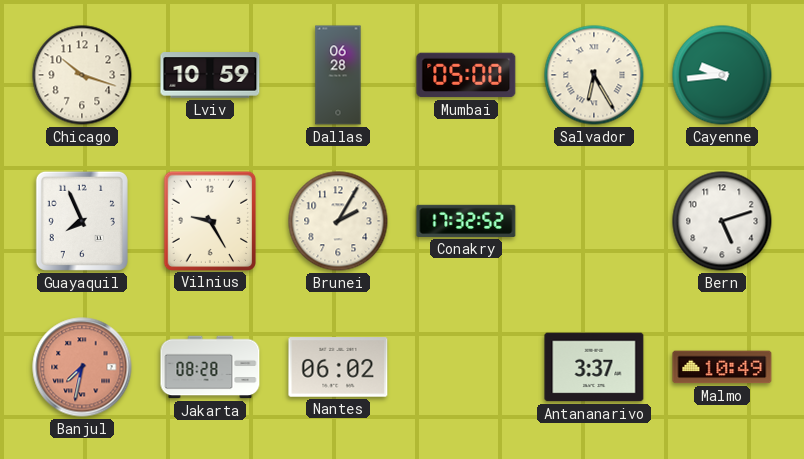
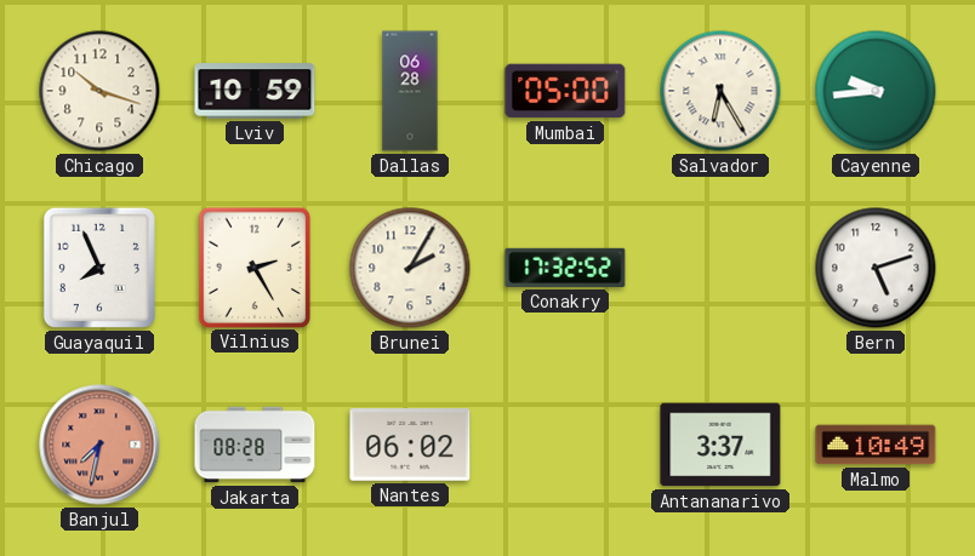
Vilnius: 9:25 -> 2:25
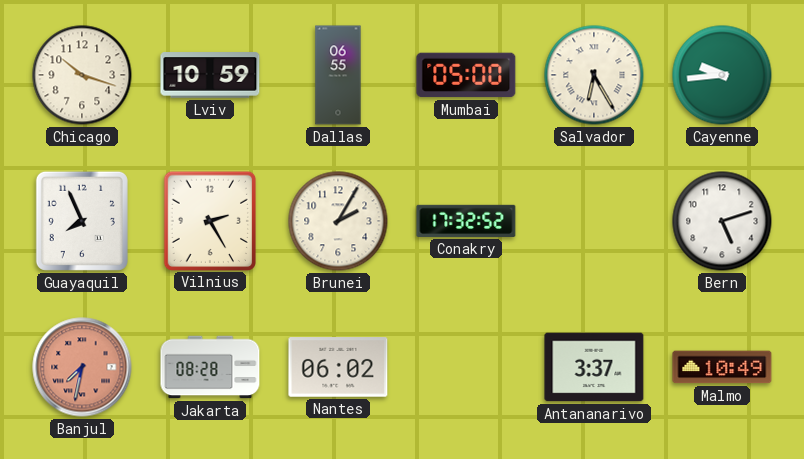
Dallas: 06:28 -> 06:55
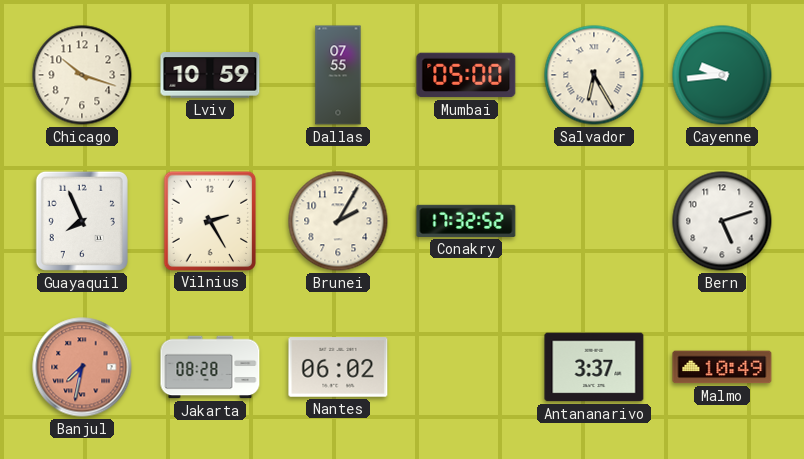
Dallas: 06:55 -> 07:55
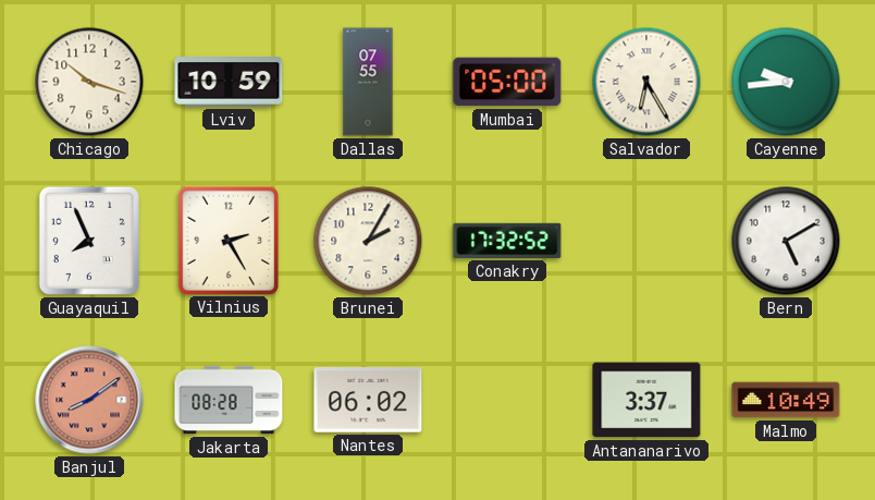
Bern: 5:12 -> 5:10
Banjul: 7:32 -> 8:09
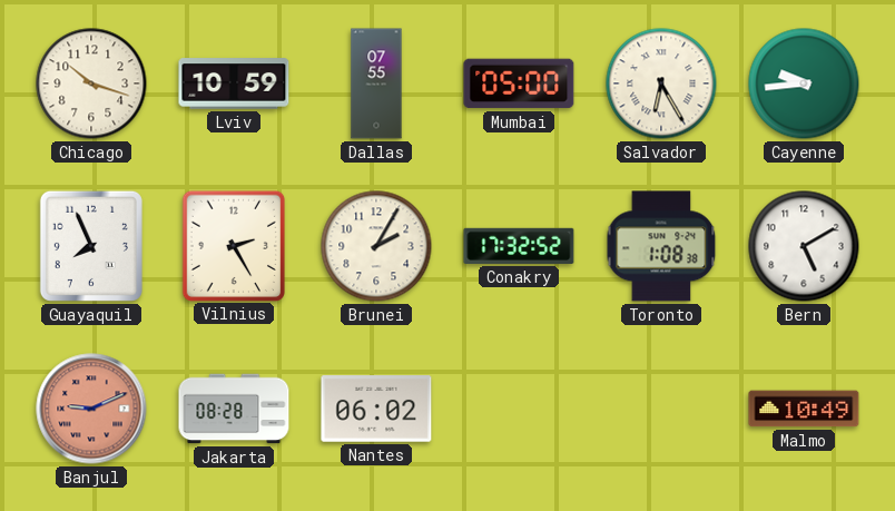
Toronto: none -> 1:08
Banjul: 8:09 -> 9:11
Antananarivo: 3:37 -> none
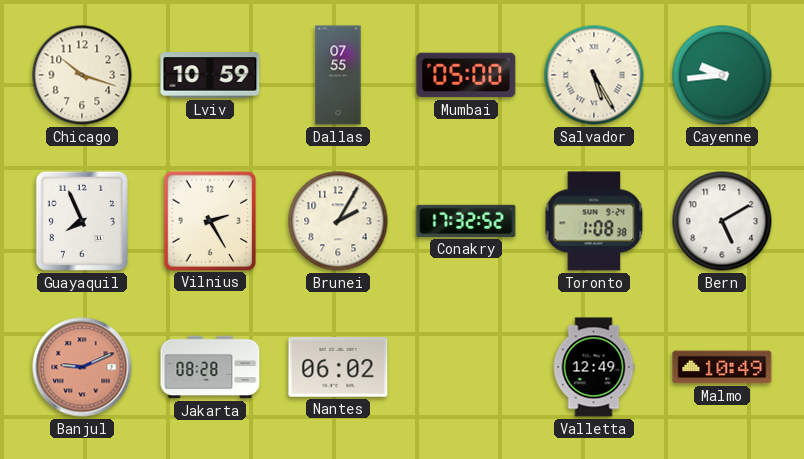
Salvador: 6:25 -> 5:25
Valletta: none -> 12:49
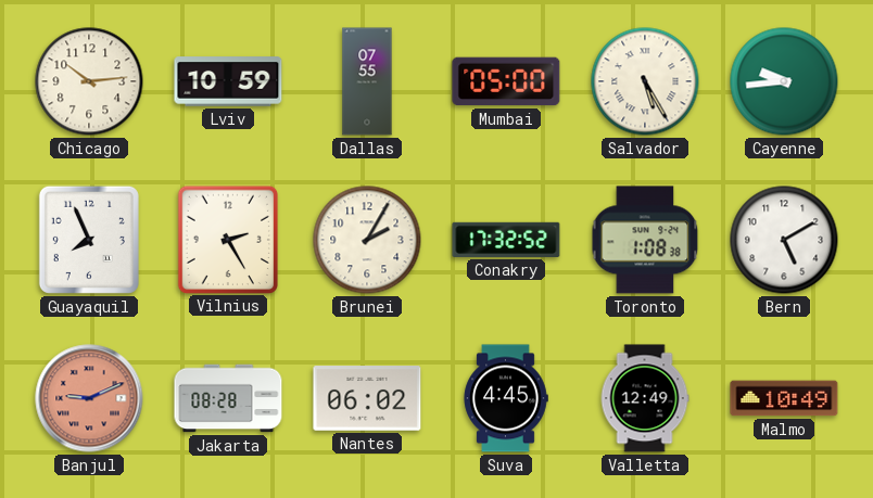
Chicago: 10:18 -> 10:14
Suva: none -> 4:45
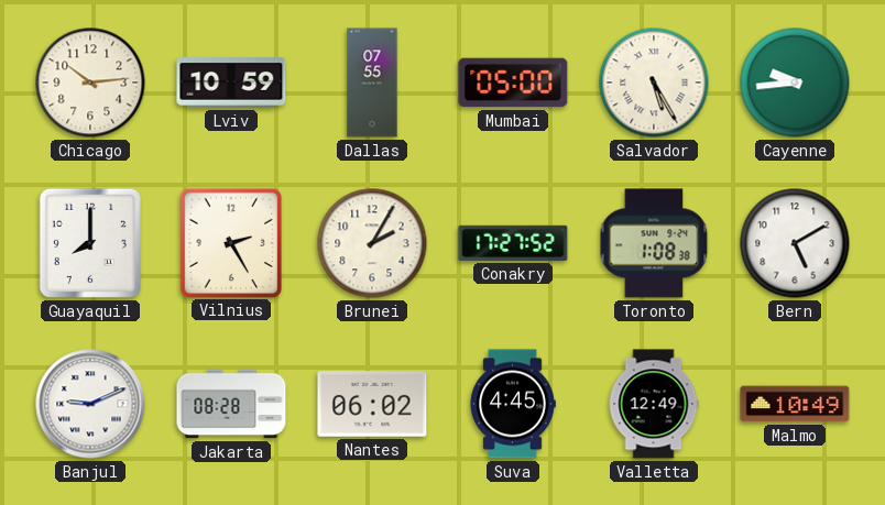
Guayaquil: 7:56 -> 8:00
Conakry: 17:32 -> 17:27
Banjul dial: salmon -> white
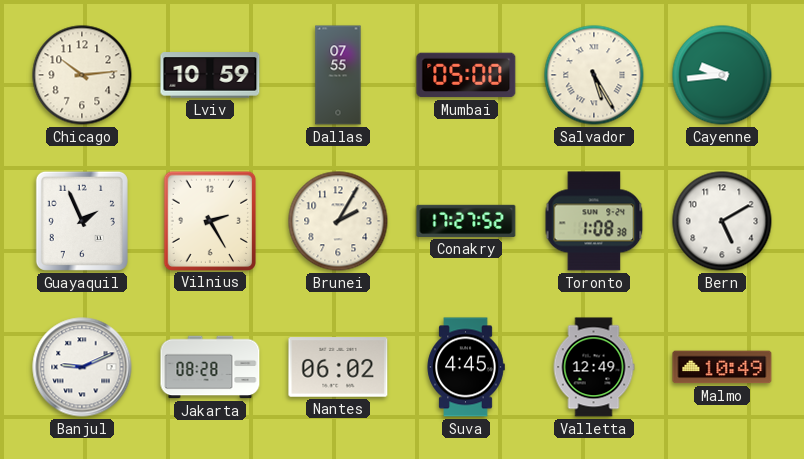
Guayaquil: 8:00 -> 1:56
